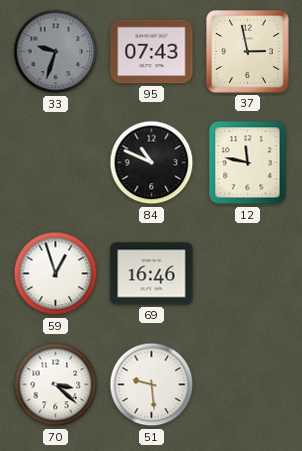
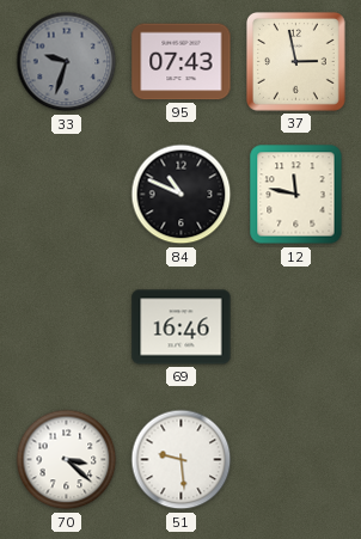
59: 12:57 -> none
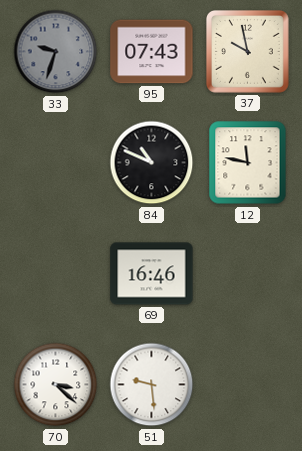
37: 2:58 -> 9:58
